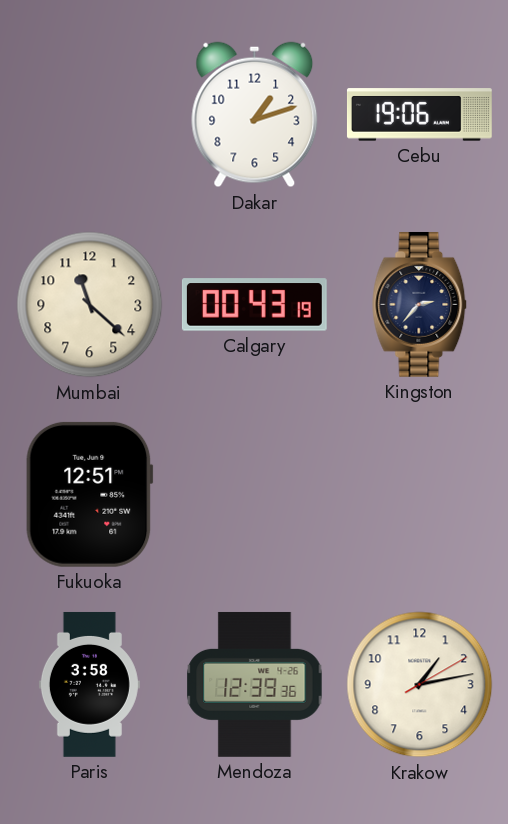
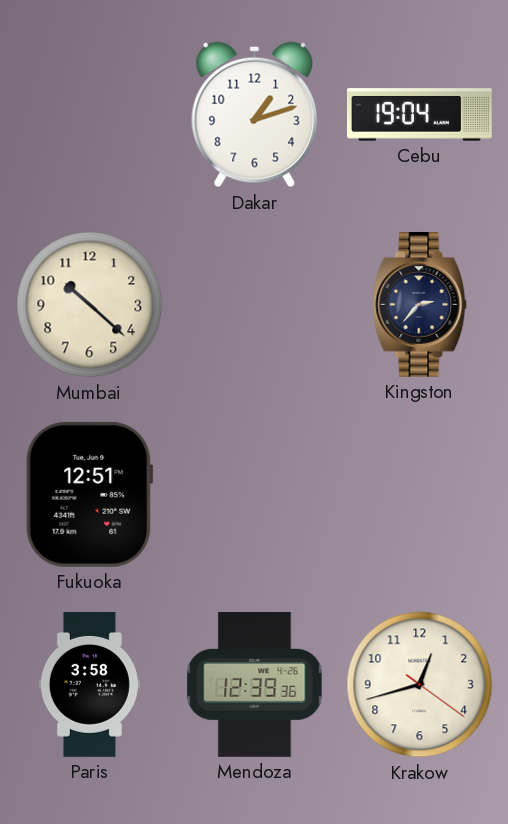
Cebu: 19:06 -> 19:04
Mumbai: 11:22 -> 10:22
Calgary: 00:43 -> none
Krakow: 1:13 -> 12:42
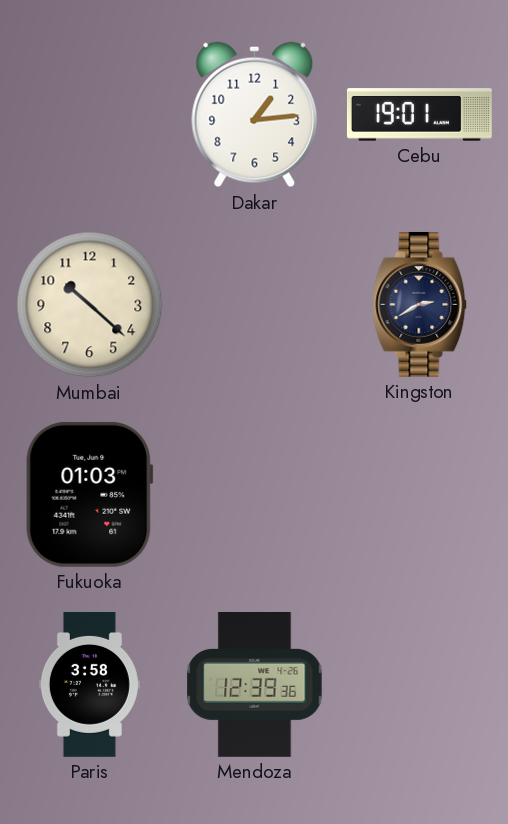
Dakar: 1:12 -> 1:14
Cebu: 19:04 -> 19:01
Kingston: 2:37 -> 2:40
Fukuoka: 12:51 -> 01:03
Krakow: 12:42 -> none
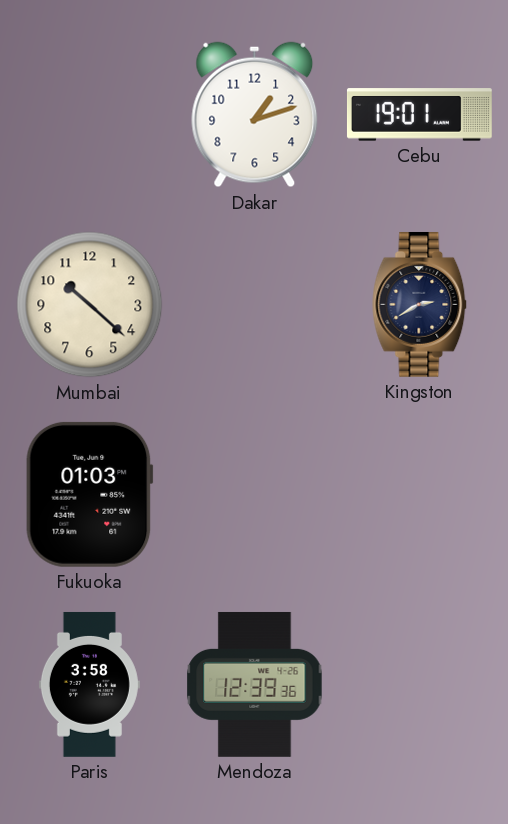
Dakar: 1:14 -> 1:12
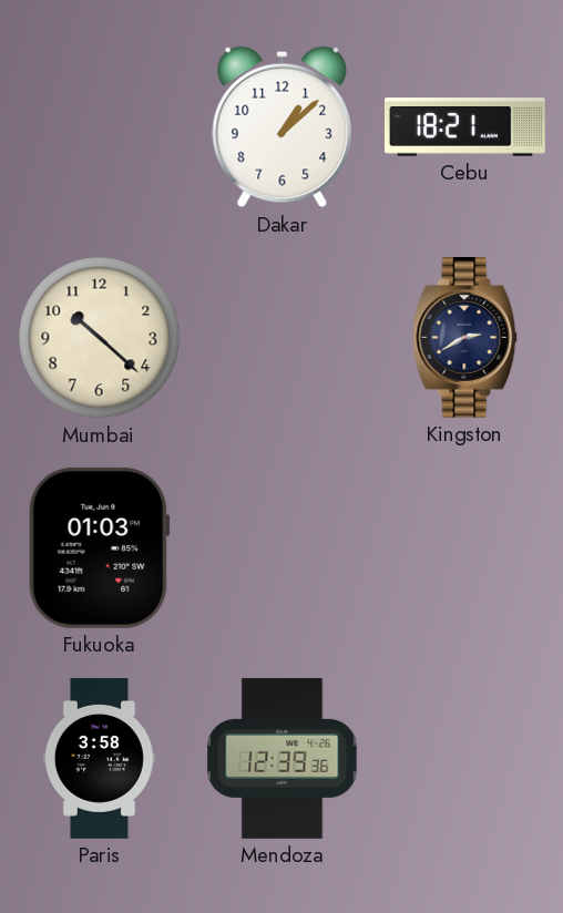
Dakar: 1:12 -> 1:08
Cebu: 19:01 -> 18:21
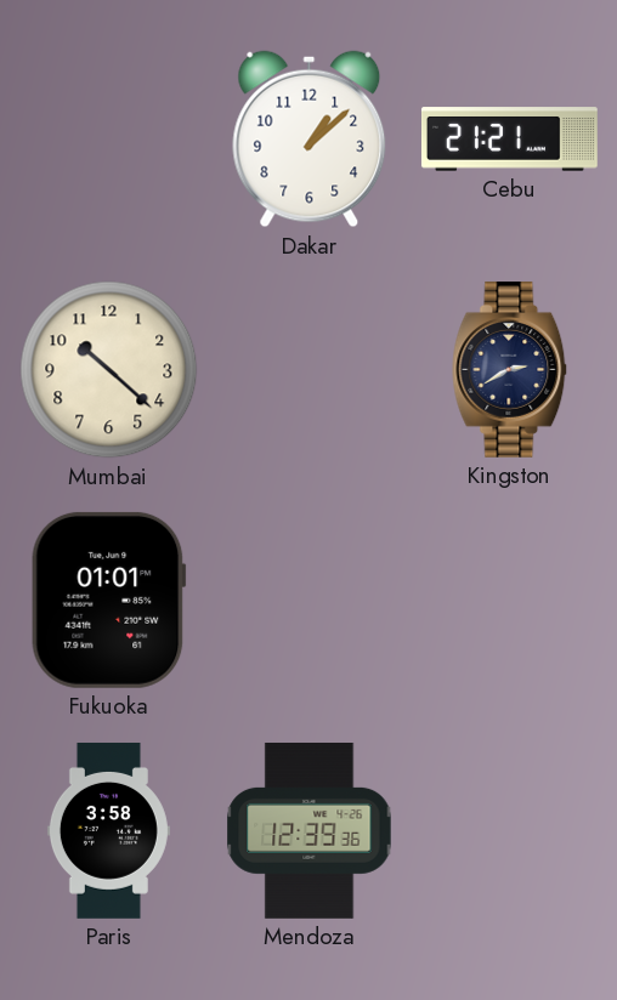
Cebu: 18:21 -> 21:21
Fukuoka: 01:03 -> 01:01
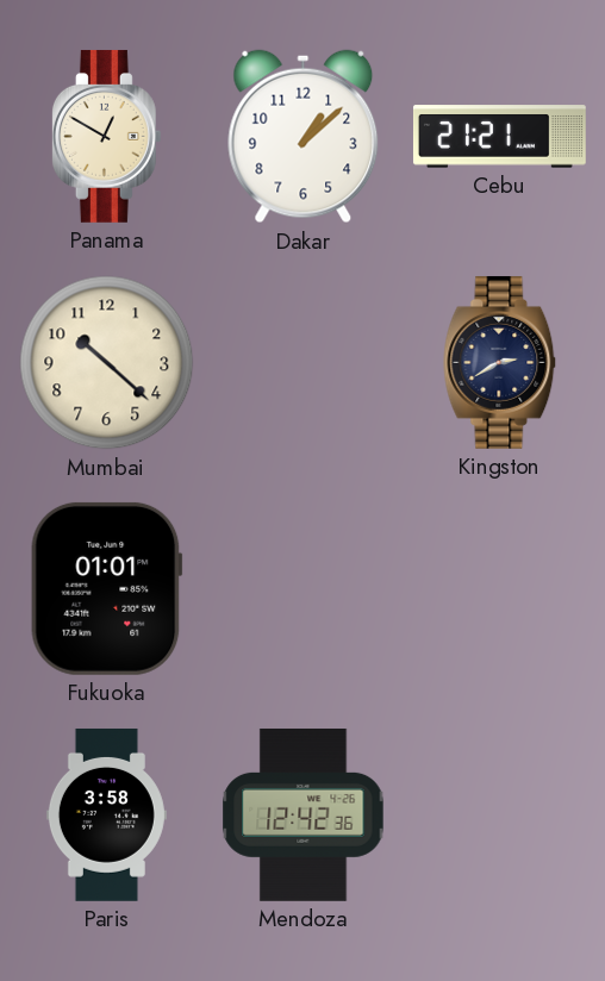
Panama: none -> 12:50
Mendoza: 12:39 -> 12:42
